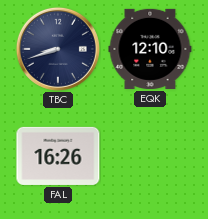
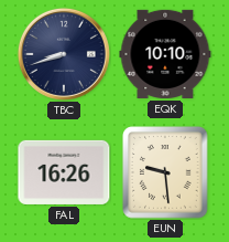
EQK: 12:10 -> 10:10
EUN: none -> 9:29
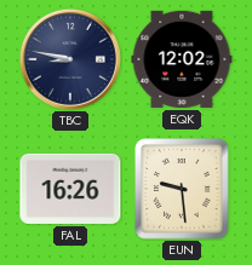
TBC: 8:42 -> 8:47
EQK: 10:10 -> 12:02
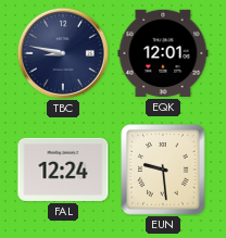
EQK: 12:02 -> 12:01
FAL: 16:26 -> 12:24
